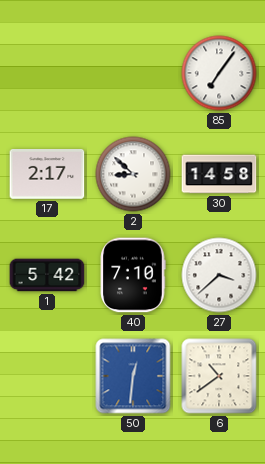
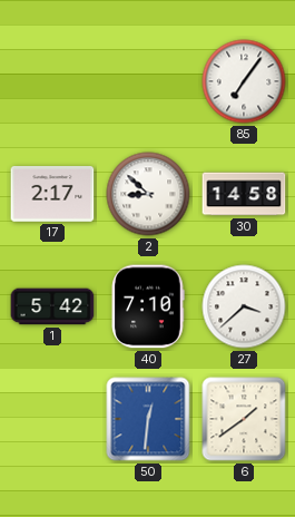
6: 10:39 -> 1:39
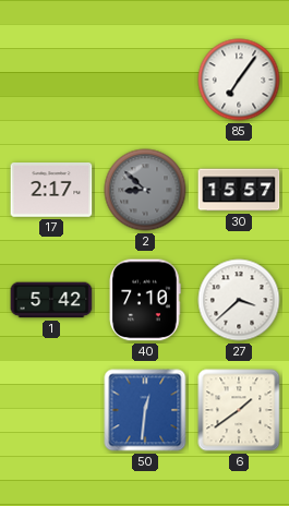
2 dial: white -> grey
30: 14:58 -> 15:57
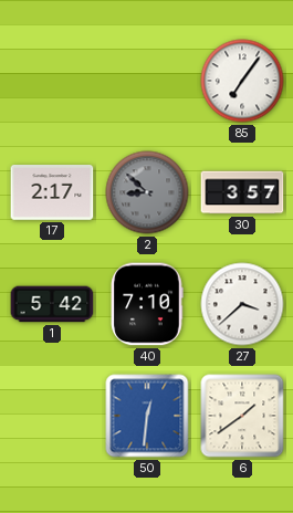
30: 15:57 -> 3:57
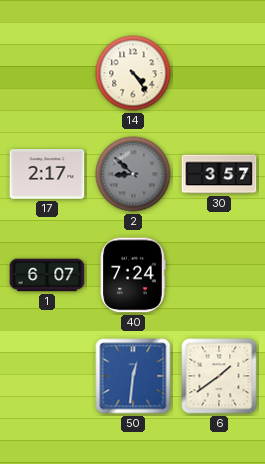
14: none -> 4:24
85: 7:06 -> none
1: 5:42 -> 6:07
40: 7:10 -> 7:24
27: 3:38 -> none
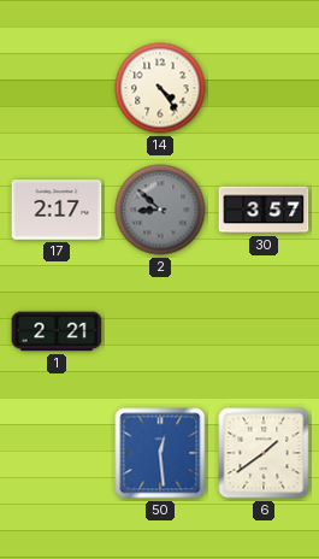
1: 6:07 -> 2:21
40: 7:24 -> none
50: 12:31 -> 12:29
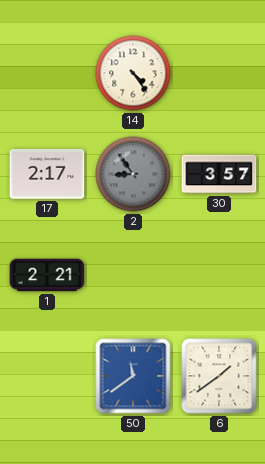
2: 8:52 -> 8:54
50: 12:29 -> 11:39
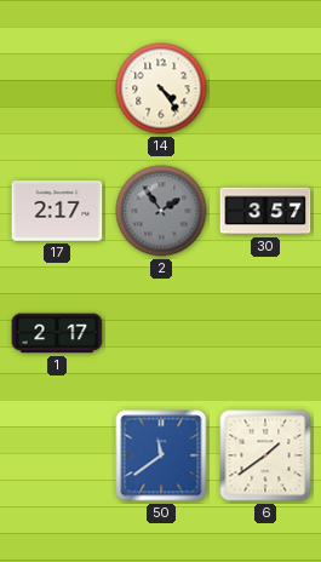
2: 8:54 -> 1:54
1: 2:21 -> 2:17
